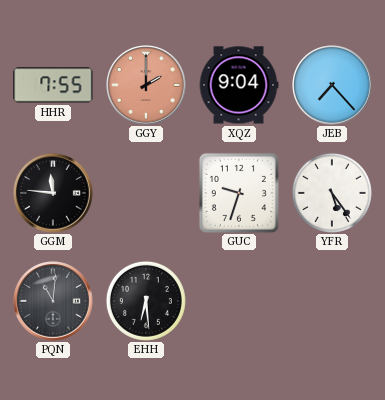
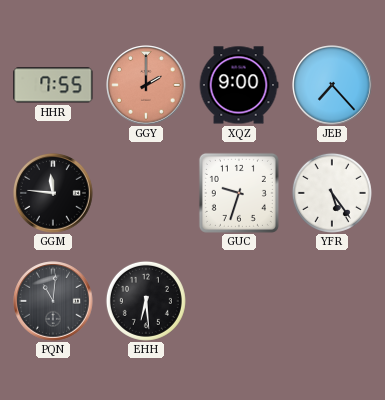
XQZ: 9:04 -> 9:00
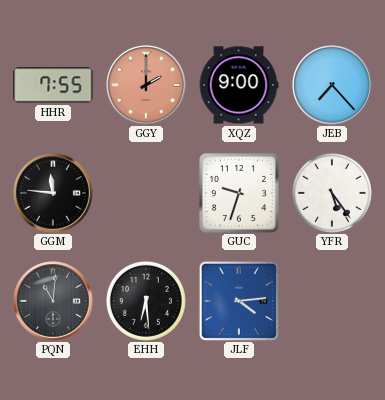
JLF: none -> 4:14
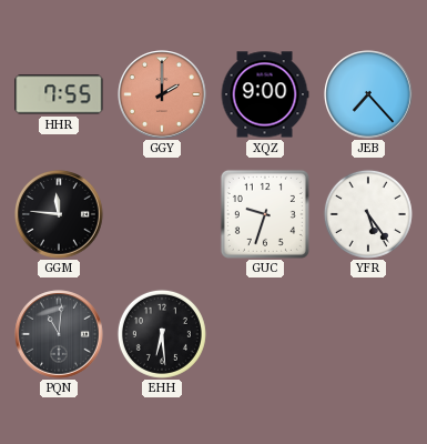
JLF: 4:14 -> none
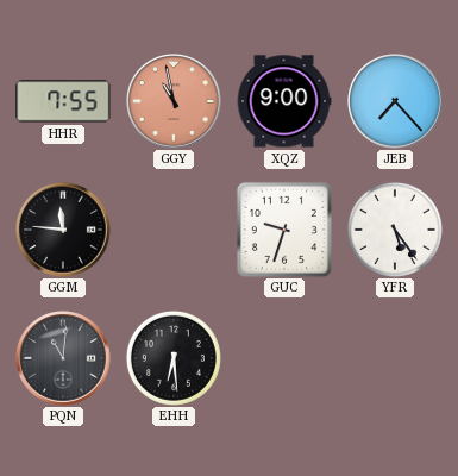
GGY: 2:00 -> 10:58
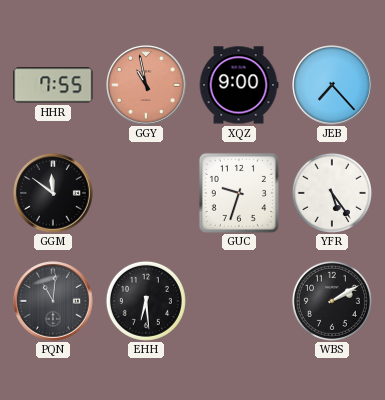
GGM: 11:46 -> 11:51
WBS: none -> 2:10
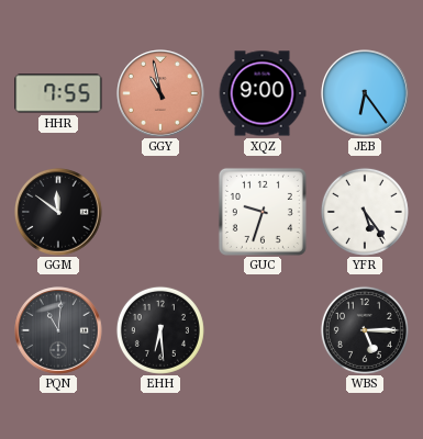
JEB: 7:23 -> 6:24
WBS: 2:10 -> 5:15
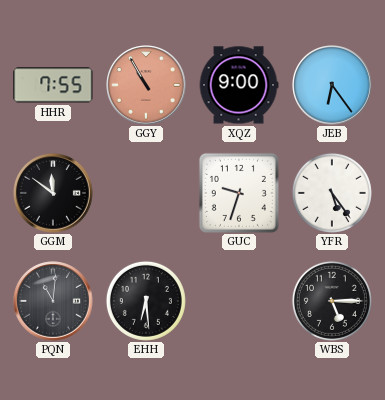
GGY: 10:58 -> 10:55
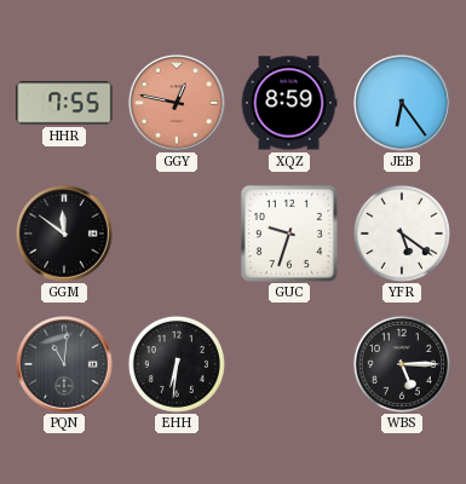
GGY: 10:55 -> 12:47
XQZ: 9:00 -> 8:59
YFR: 5:24 -> 5:21
EHH: 6:29 -> 6:31
